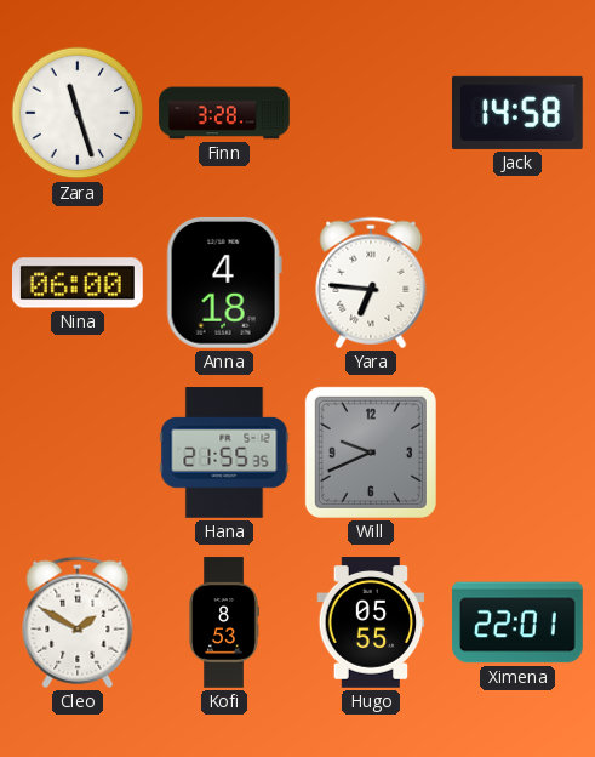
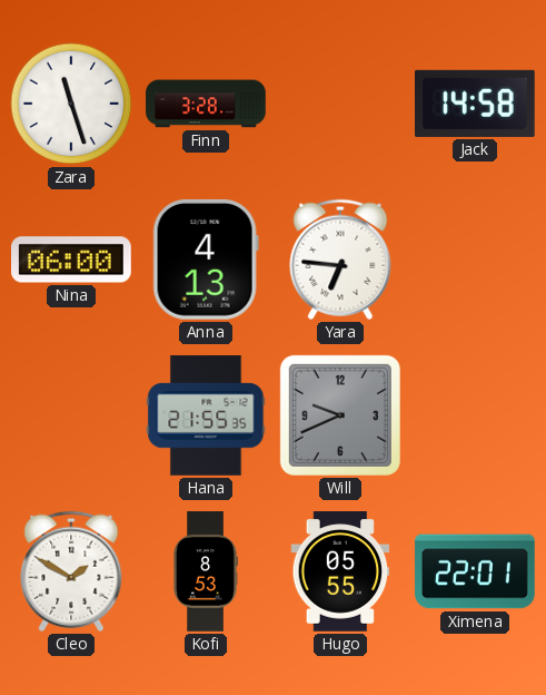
Anna: 4:18 -> 4:13
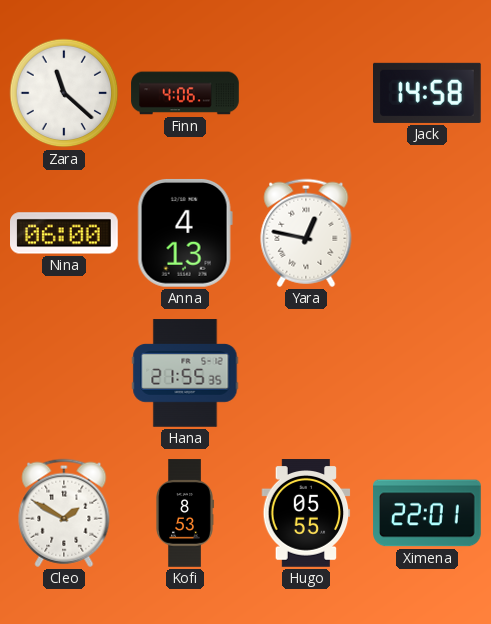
Zara: 11:27 -> 11:22
Finn: 3:28 -> 4:06
Yara: 6:46 -> 12:47
Will: 9:41 -> none
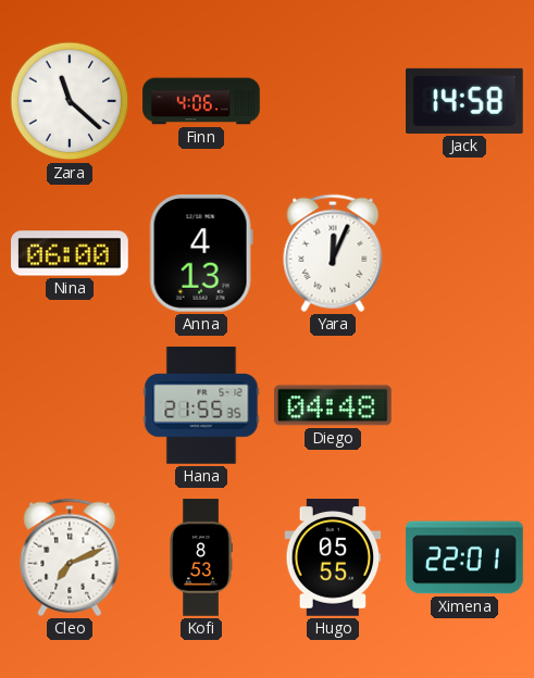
Yara: 12:47 -> 12:04
Diego: none -> 04:48
Cleo: 1:50 -> 7:11
